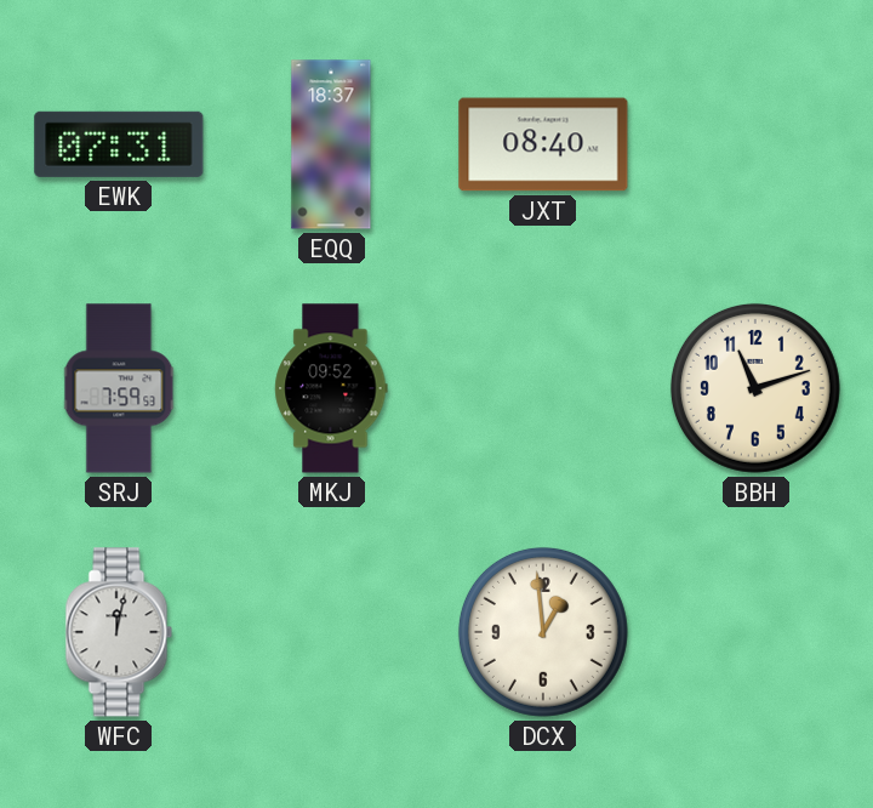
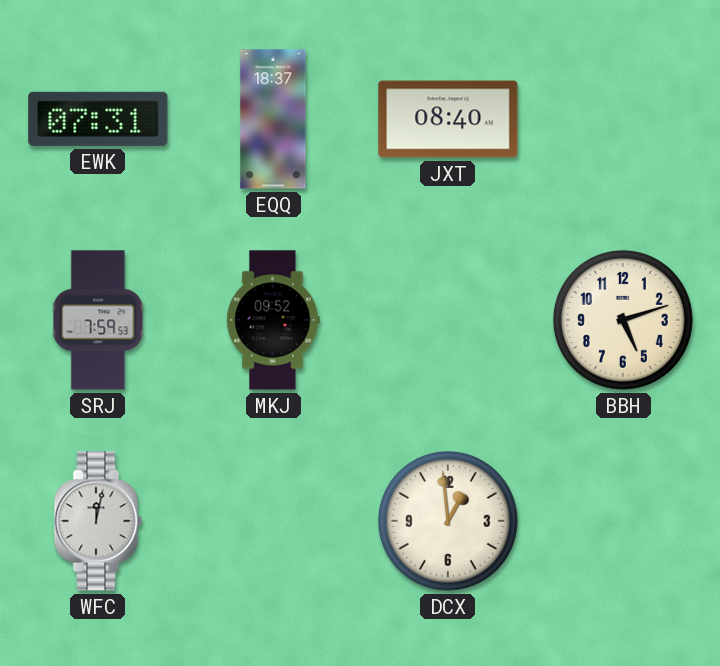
BBH: 11:12 -> 5:12
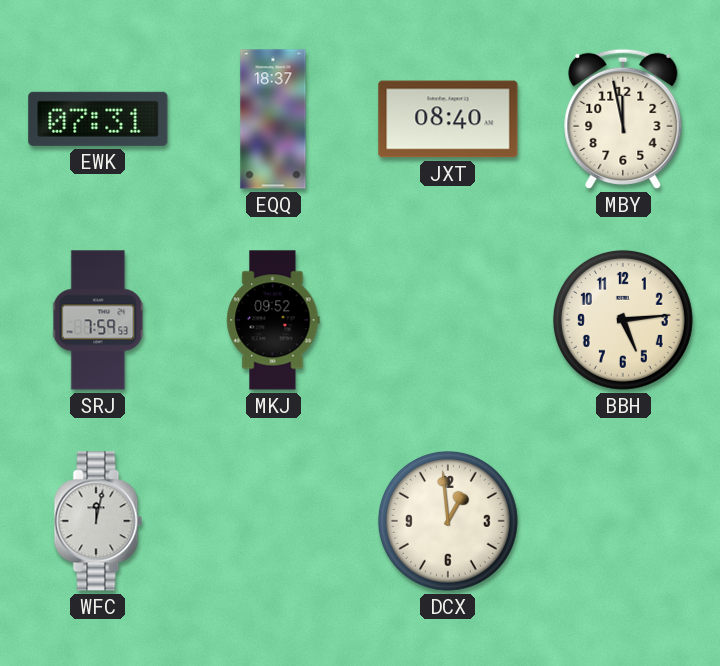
MBY: none -> 11:58
BBH: 5:12 -> 5:14
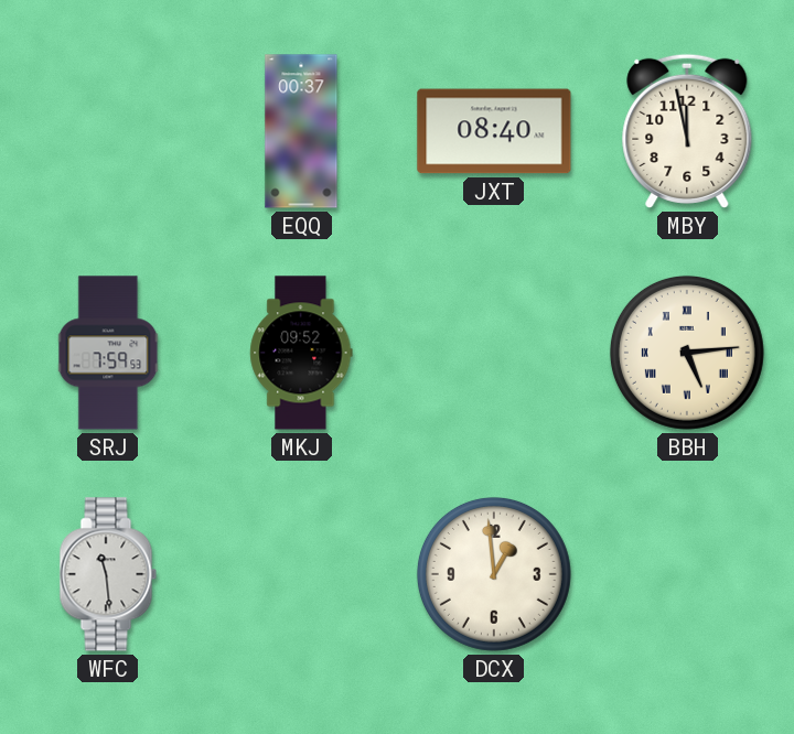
EWK: 07:31 -> none
EQQ: 18:37 -> 00:37
BBH numerals: Arabic -> Roman
WFC: 12:02 -> 11:29
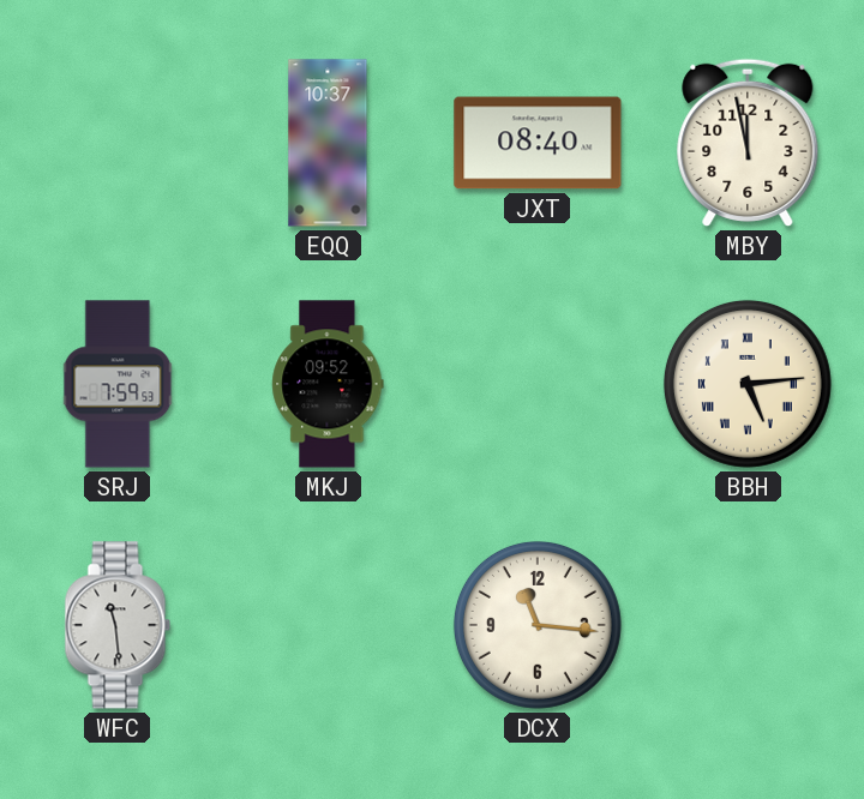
EQQ: 00:37 -> 10:37
DCX: 12:59 -> 11:16
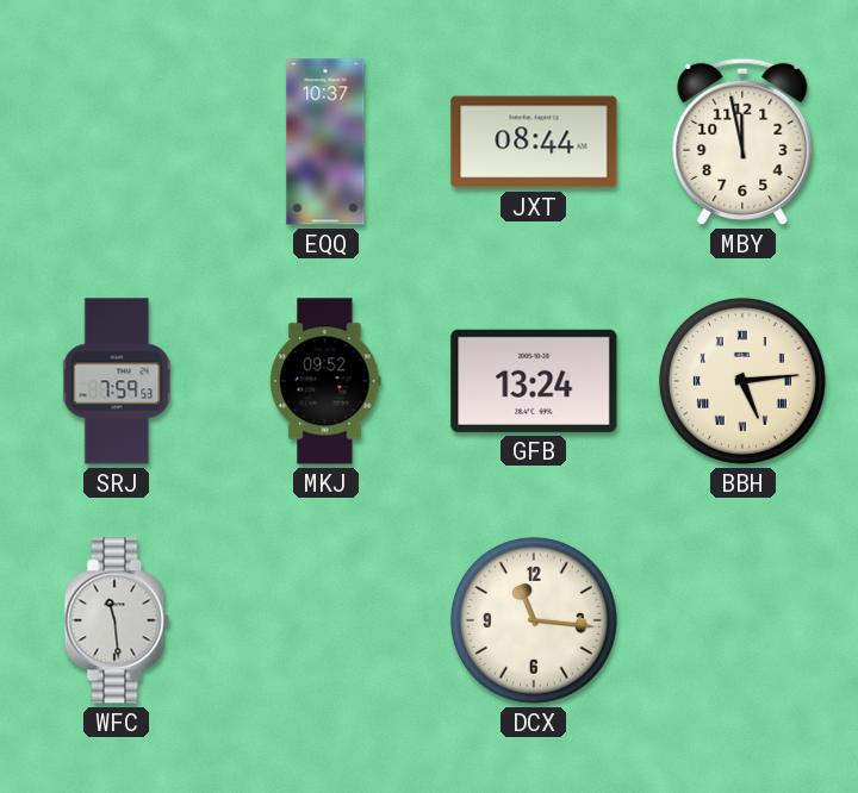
JXT: 08:40 -> 08:44
GFB: none -> 13:24
